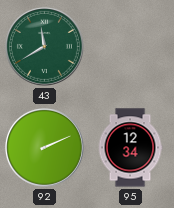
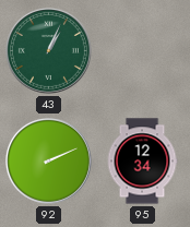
43: 11:40 -> 1:04
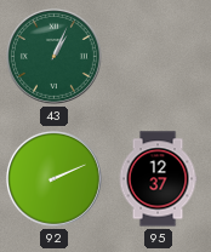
95: 12:34 -> 12:37
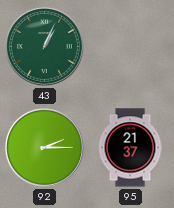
92: 2:11 -> 2:15
95: 12:37 -> 21:37
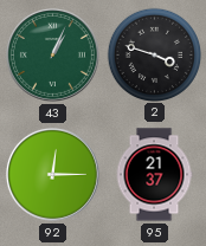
2: none -> 3:48
92: 2:15 -> 12:15
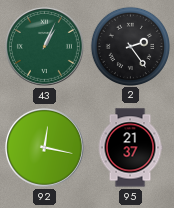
2: 3:48 -> 2:24
92: 12:15 -> 12:17
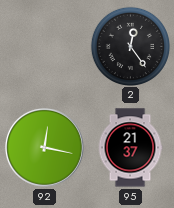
43: 1:04 -> none
2: 2:24 -> 12:24
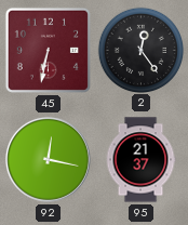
45: none -> 6:32
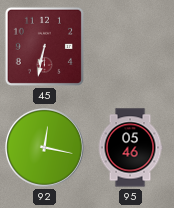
2: 12:24 -> none
95: 21:37 -> 05:46
